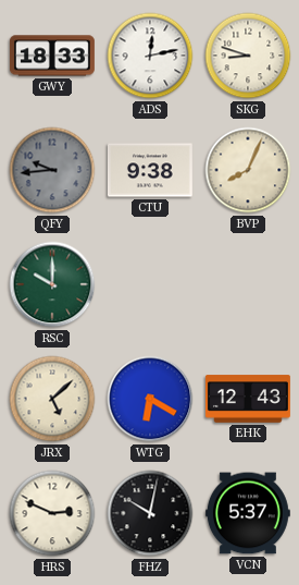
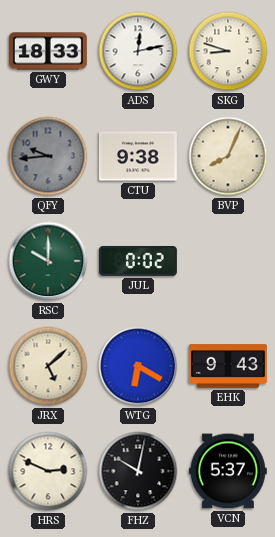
JUL: none -> 0:02
EHK: 12:43 -> 9:43
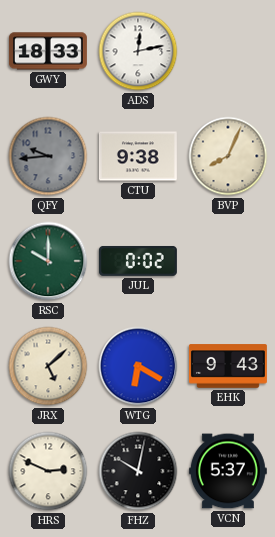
SKG: 8:48 -> none
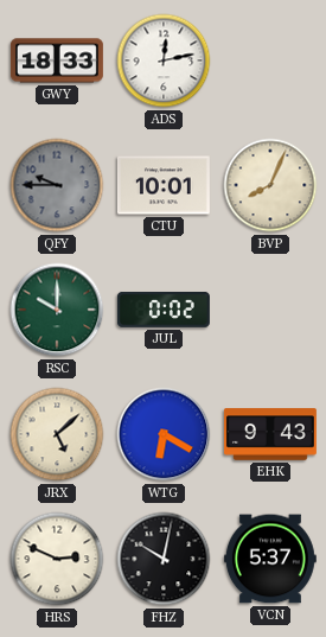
QFY: 9:44 -> 9:45
CTU: 9:38 -> 10:01
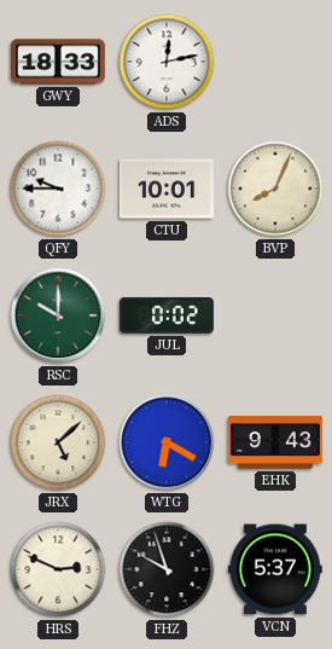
QFY dial: grey -> white
FHZ: 10:02 -> 9:57
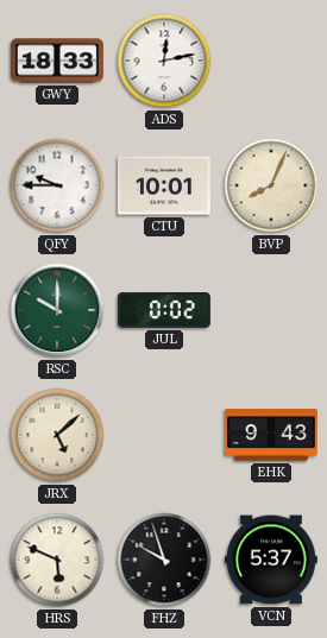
WTG: 6:20 -> none
HRS: 2:49 -> 5:49
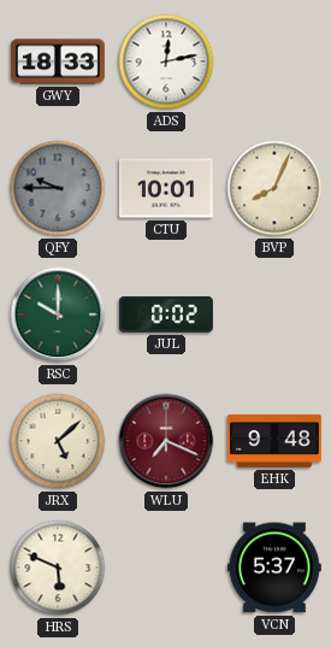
QFY dial: white -> grey
WLU: none -> 7:19
EHK: 9:43 -> 9:48
FHZ: 9:57 -> none
